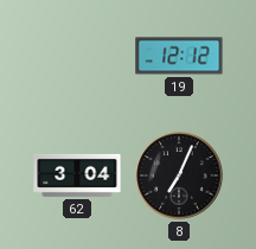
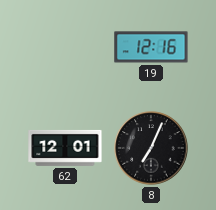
19: 12:12 -> 12:16
62: 3:04 -> 12:01
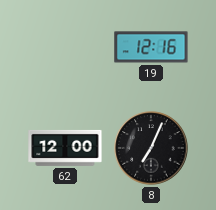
62: 12:01 -> 12:00
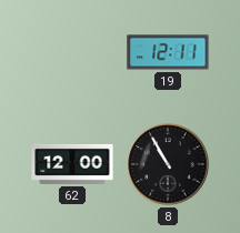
19: 12:16 -> 12:11
8: 7:04 -> 10:55
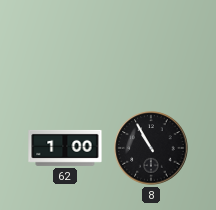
19: 12:11 -> none
62: 12:00 -> 1:00
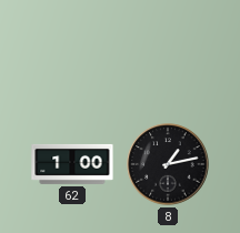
8: 10:55 -> 1:13
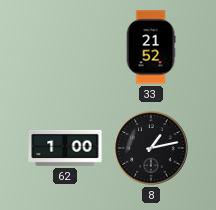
33: none -> 21:52
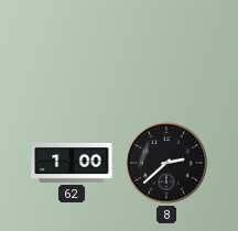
33: 21:52 -> none
8: 1:13 -> 2:38
